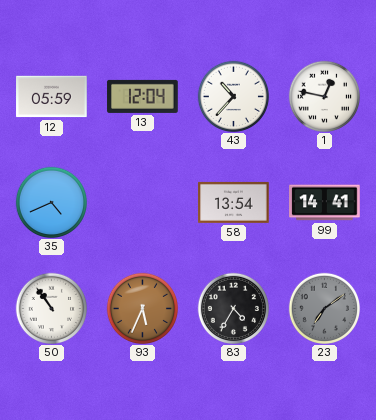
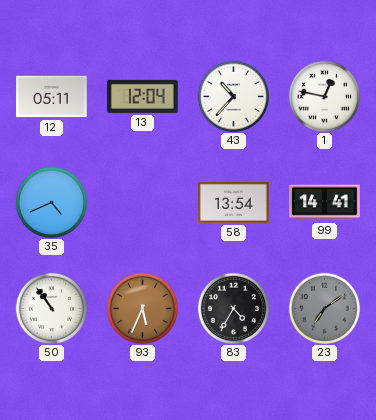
12: 05:59 -> 05:11
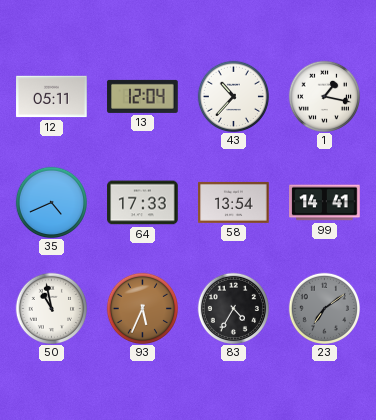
1: 12:47 -> 1:17
64: none -> 17:33
50: 10:54 -> 10:58
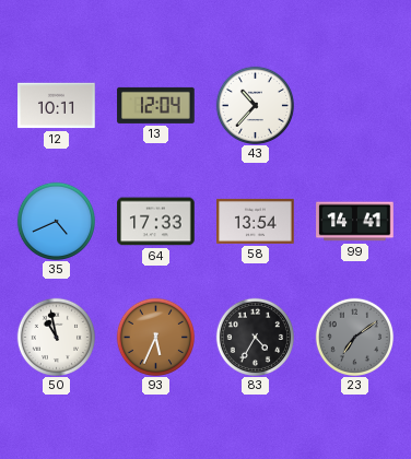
12: 05:11 -> 10:11
1: 1:17 -> none
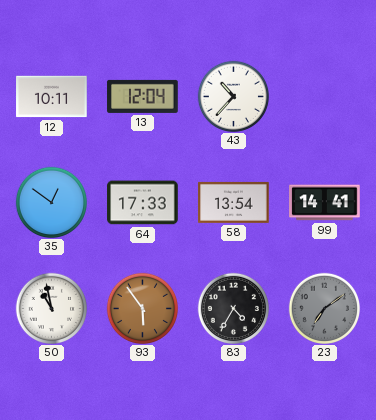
35: 4:41 -> 12:51
93: 5:34 -> 5:54
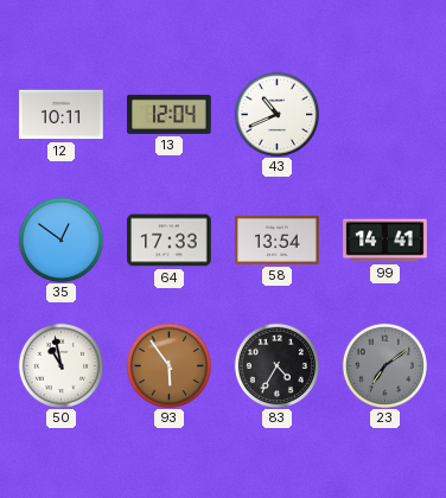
43: 10:37 -> 10:41
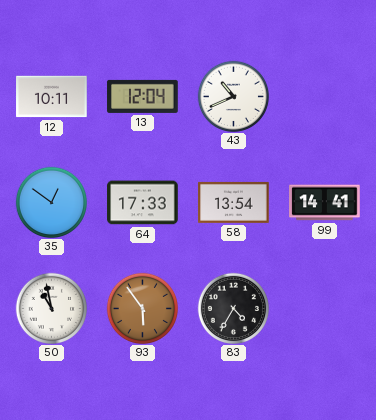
23: 7:09 -> none
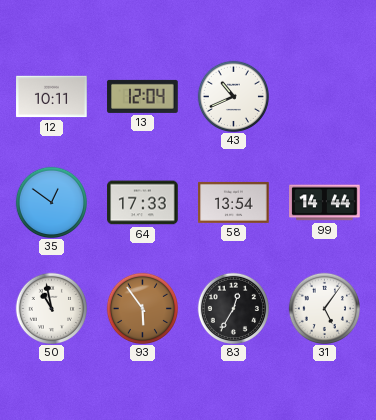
99: 14:41 -> 14:44
83: 4:35 -> 12:35
31: none -> 5:06
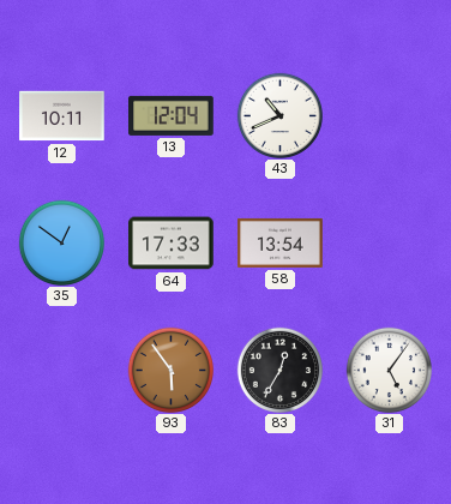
99: 14:44 -> none
50: 10:58 -> none
